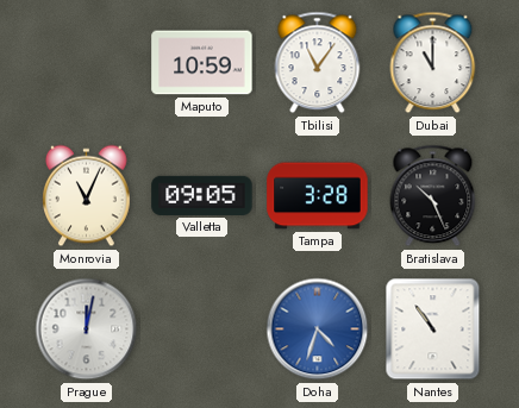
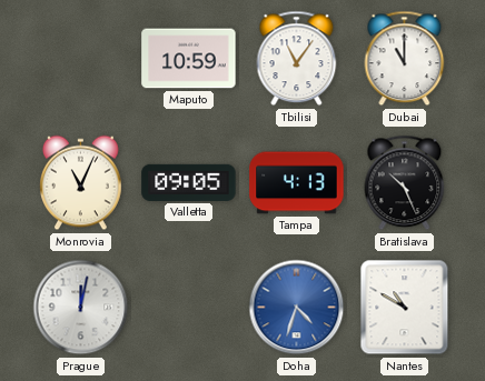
Tampa: 3:28 -> 4:13
Nantes: 10:54 -> 10:50
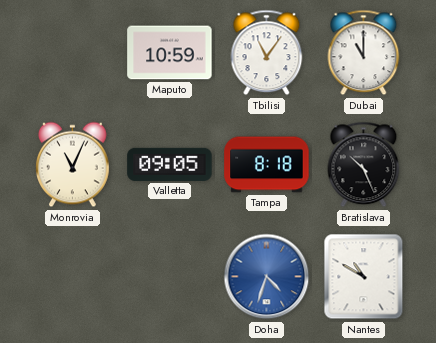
Tampa: 4:13 -> 8:18
Prague: 12:02 -> none
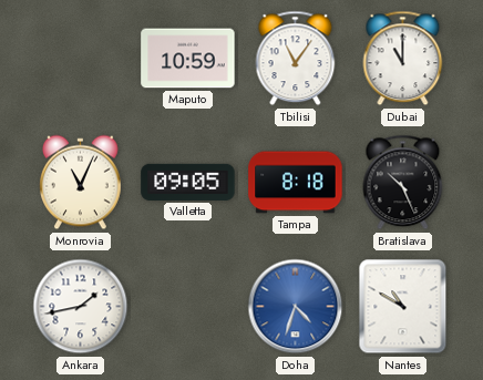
Ankara: none -> 1:43
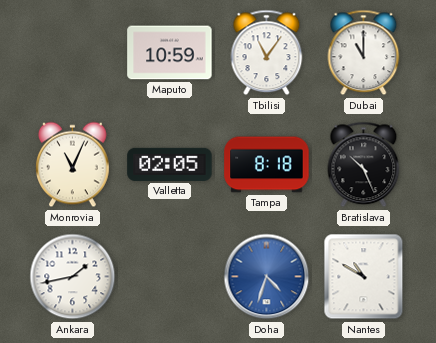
Valletta: 09:05 -> 02:05
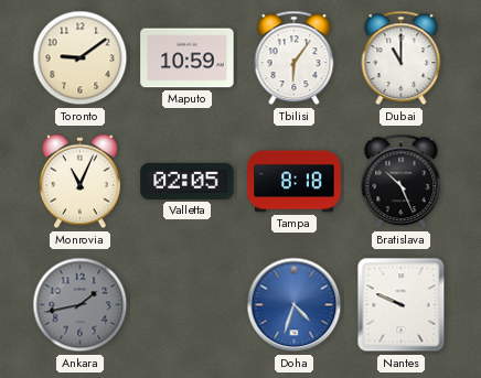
Toronto: none -> 9:09
Tbilisi: 11:06 -> 6:06
Ankara dial: white -> grey
Nantes: 10:50 -> 9:49
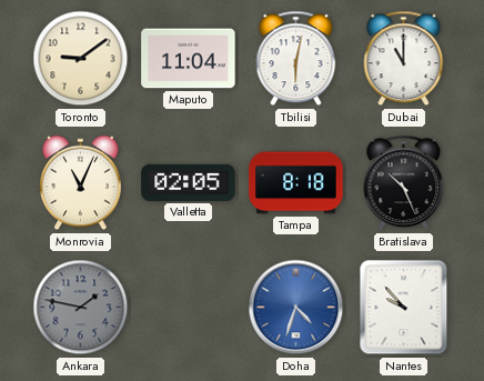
Maputo: 10:59 -> 11:04
Tbilisi: 6:06 -> 6:02
Ankara: 1:43 -> 1:47
Nantes: 9:49 -> 9:53
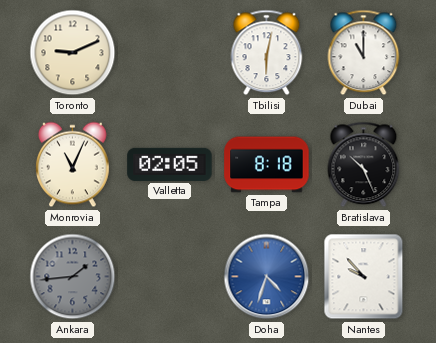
Toronto: 9:09 -> 9:11
Maputo: 11:04 -> none
Ankara: 1:47 -> 1:44
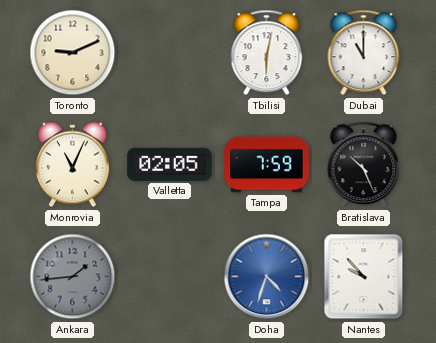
Tampa: 8:18 -> 7:59
